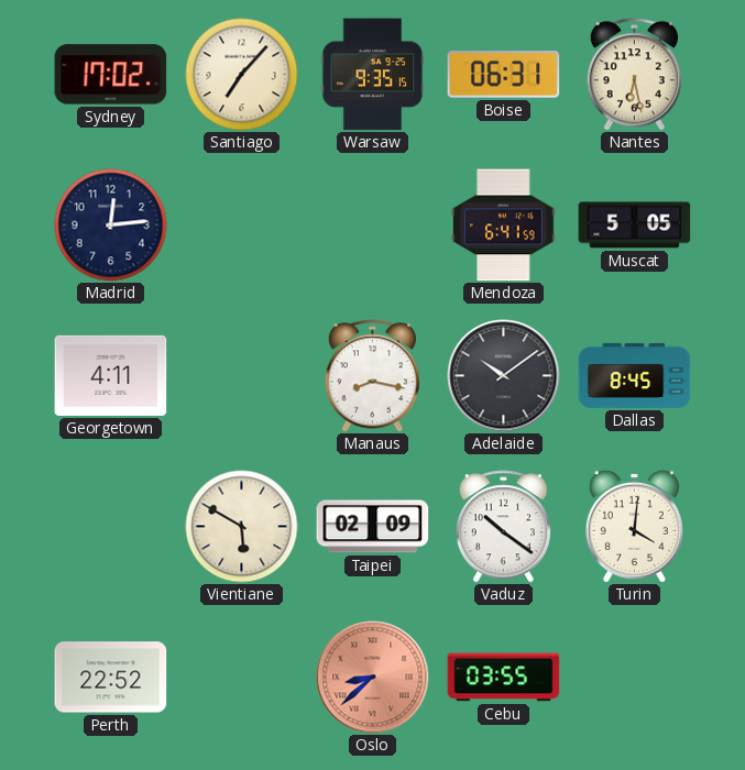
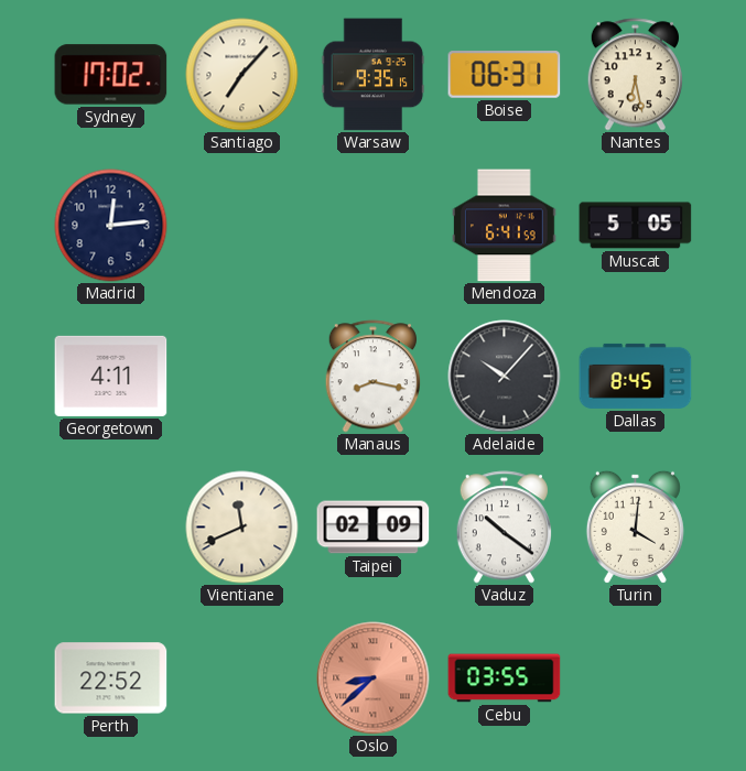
Adelaide: 10:09 -> 10:07
Vientiane: 5:50 -> 11:41
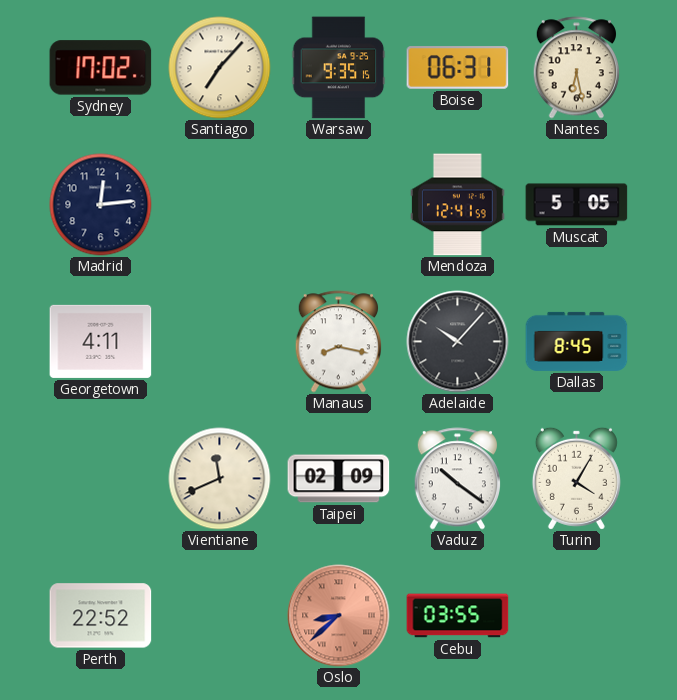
Mendoza: 6:41 -> 12:41
Turin: 4:01 -> 4:05
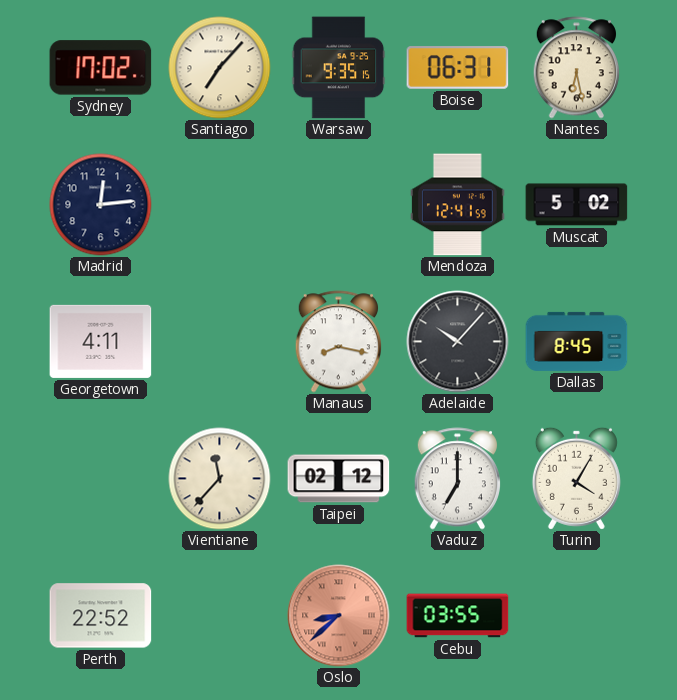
Muscat: 5:05 -> 5:02
Vientiane: 11:41 -> 11:37
Taipei: 02:09 -> 02:12
Vaduz: 10:21 -> 7:00
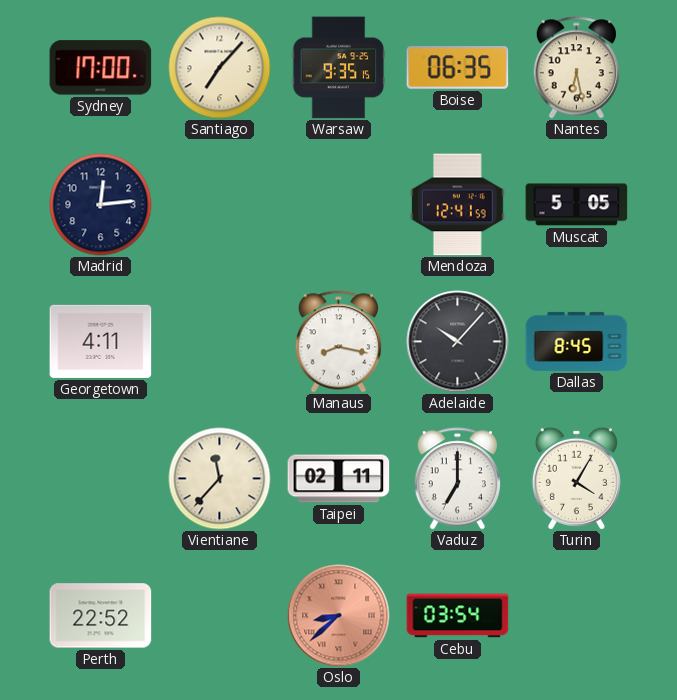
Sydney: 17:02 -> 17:00
Boise: 06:31 -> 06:35
Muscat: 5:02 -> 5:05
Taipei: 02:12 -> 02:11
Cebu: 03:55 -> 03:54
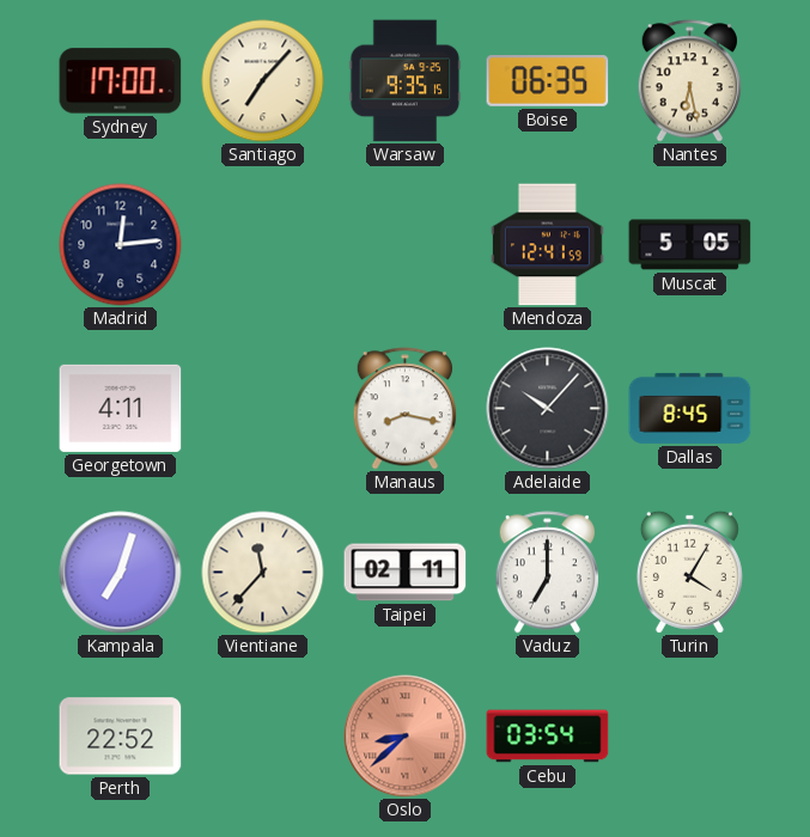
Kampala: none -> 7:03
